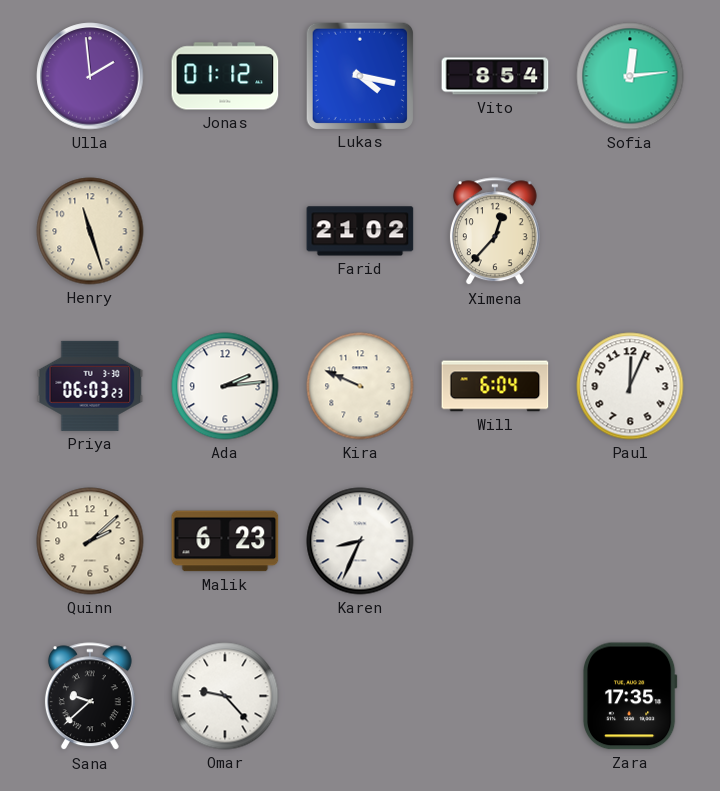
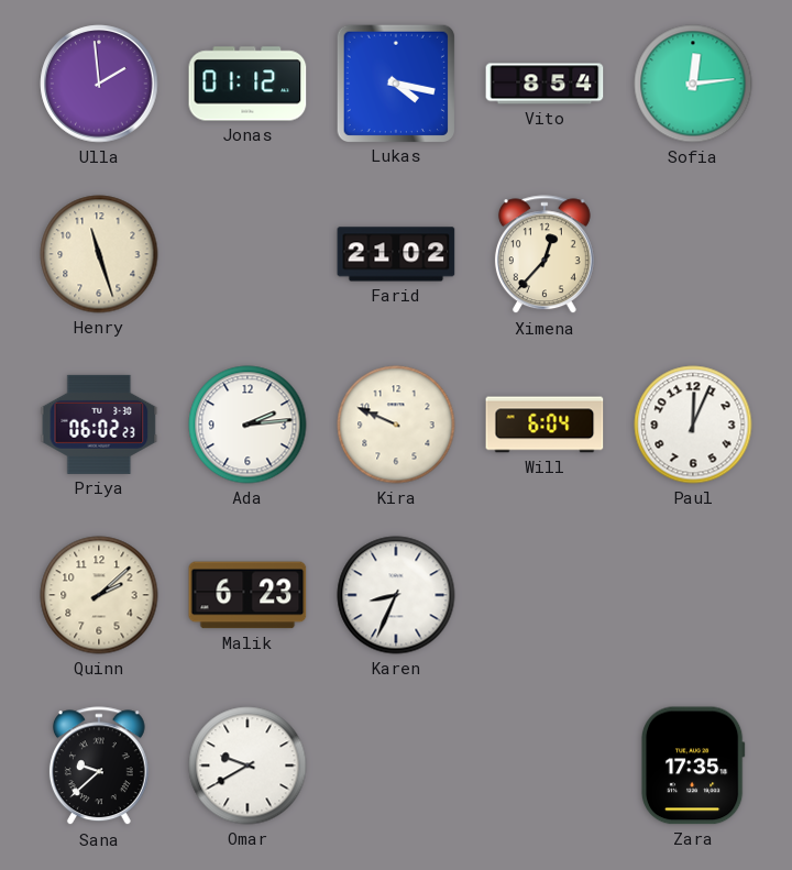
Priya: 06:03 -> 06:02
Omar: 9:23 -> 9:40
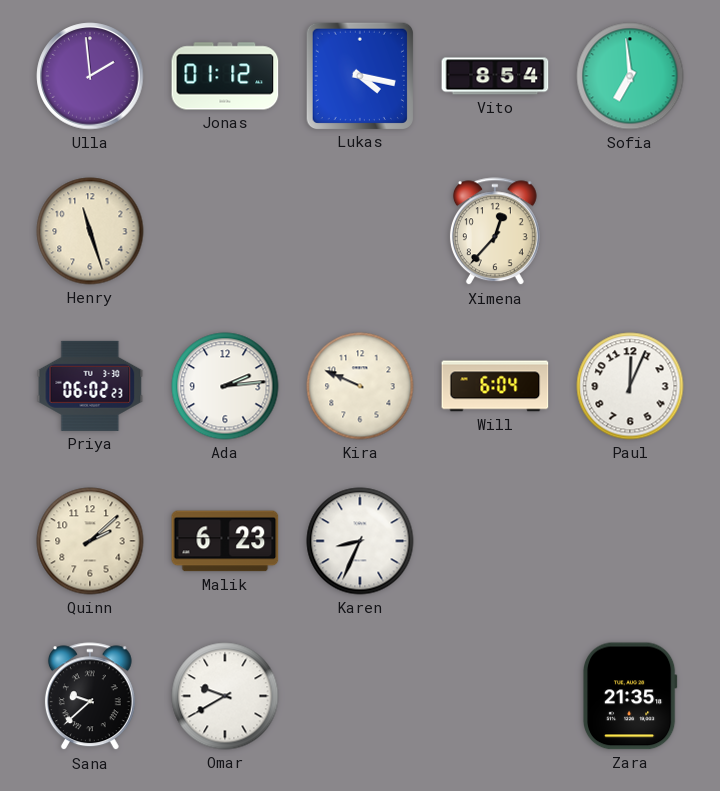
Sofia: 12:14 -> 6:59
Farid: 21:02 -> none
Zara: 17:35 -> 21:35
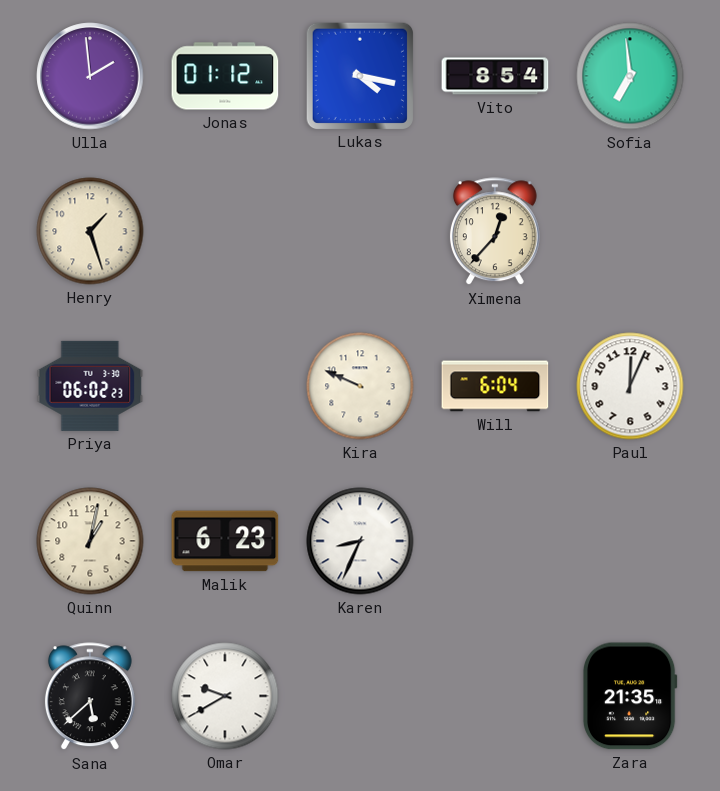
Henry: 11:27 -> 1:27
Ada: 2:14 -> none
Quinn: 2:08 -> 1:02
Sana: 9:38 -> 5:38
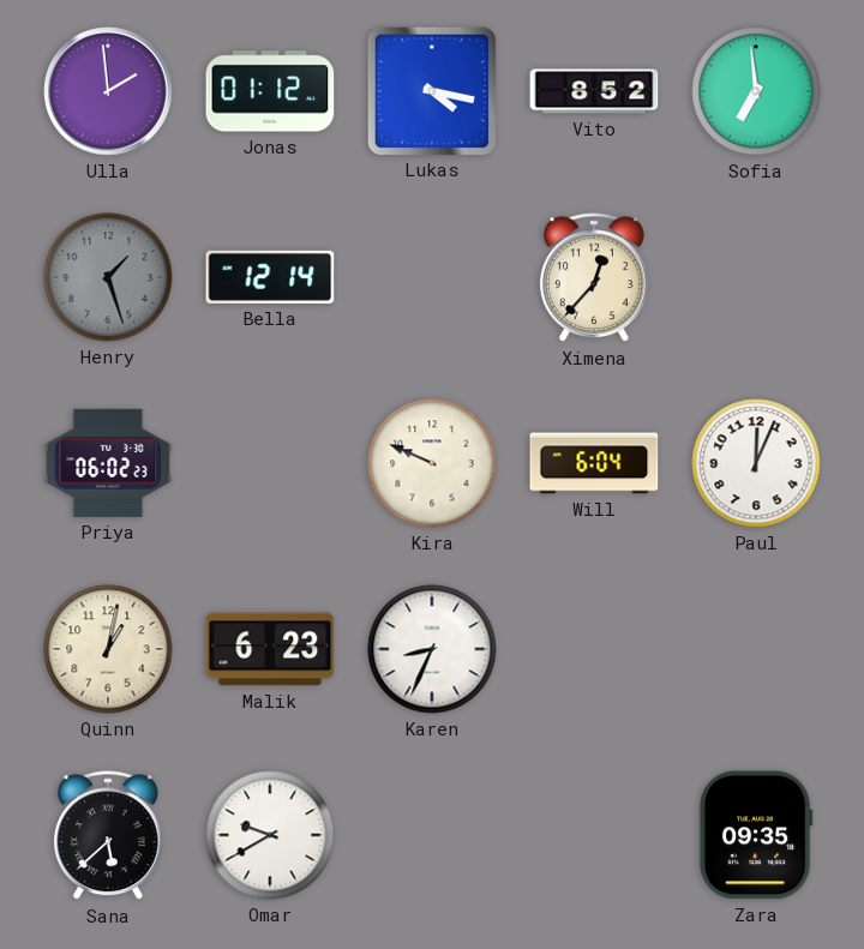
Vito: 8:54 -> 8:52
Henry dial: cream -> grey
Bella: none -> 12:14
Zara: 21:35 -> 09:35
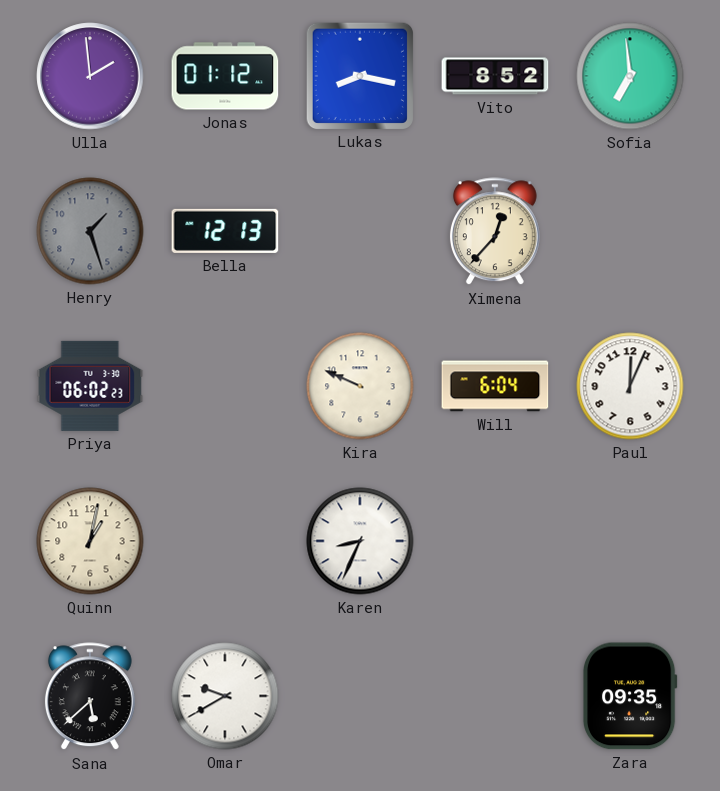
Lukas: 4:17 -> 8:17
Bella: 12:14 -> 12:13
Malik: 6:23 -> none
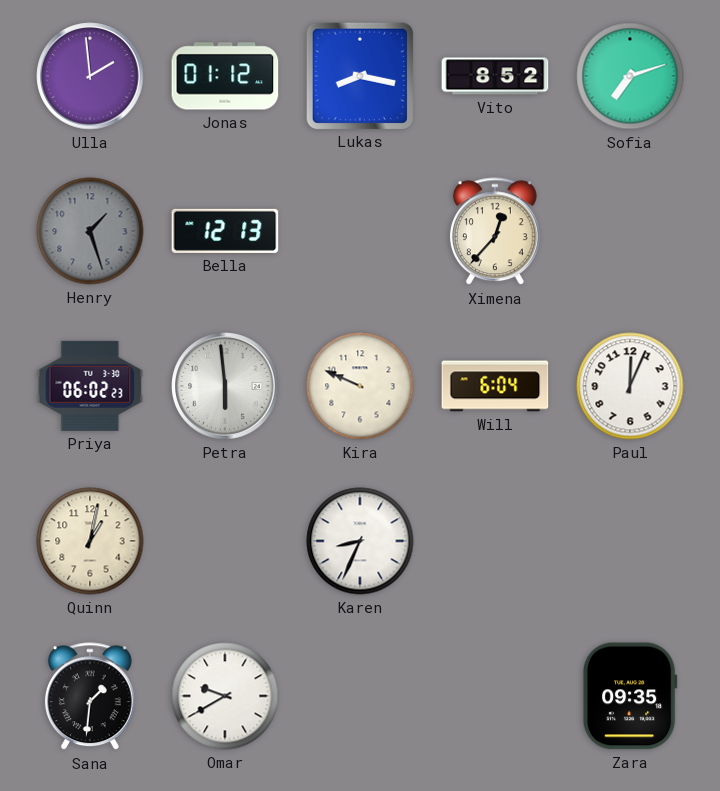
Sofia: 6:59 -> 7:12
Petra: none -> 5:59
Sana: 5:38 -> 1:31
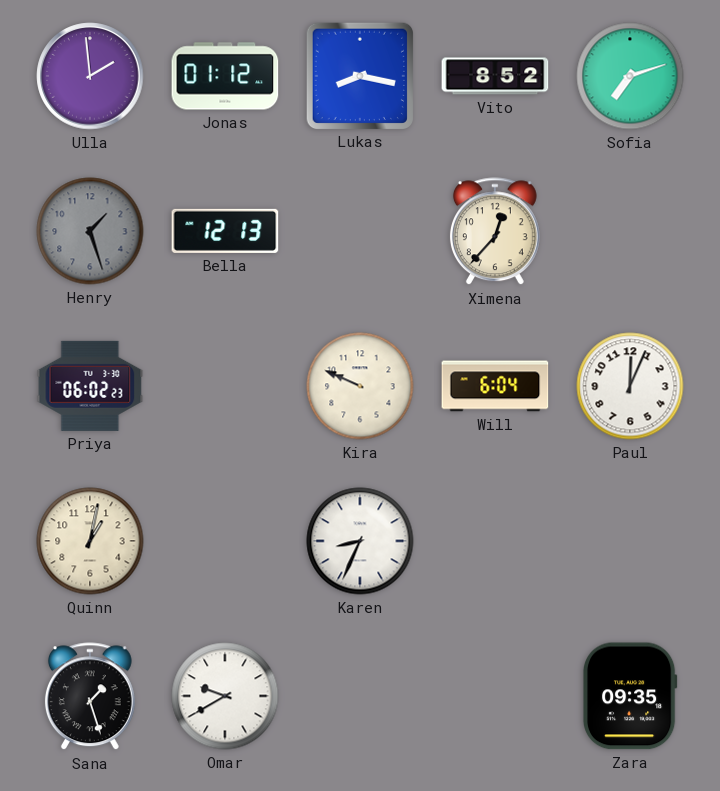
Petra: 5:59 -> none
Sana: 1:31 -> 1:27
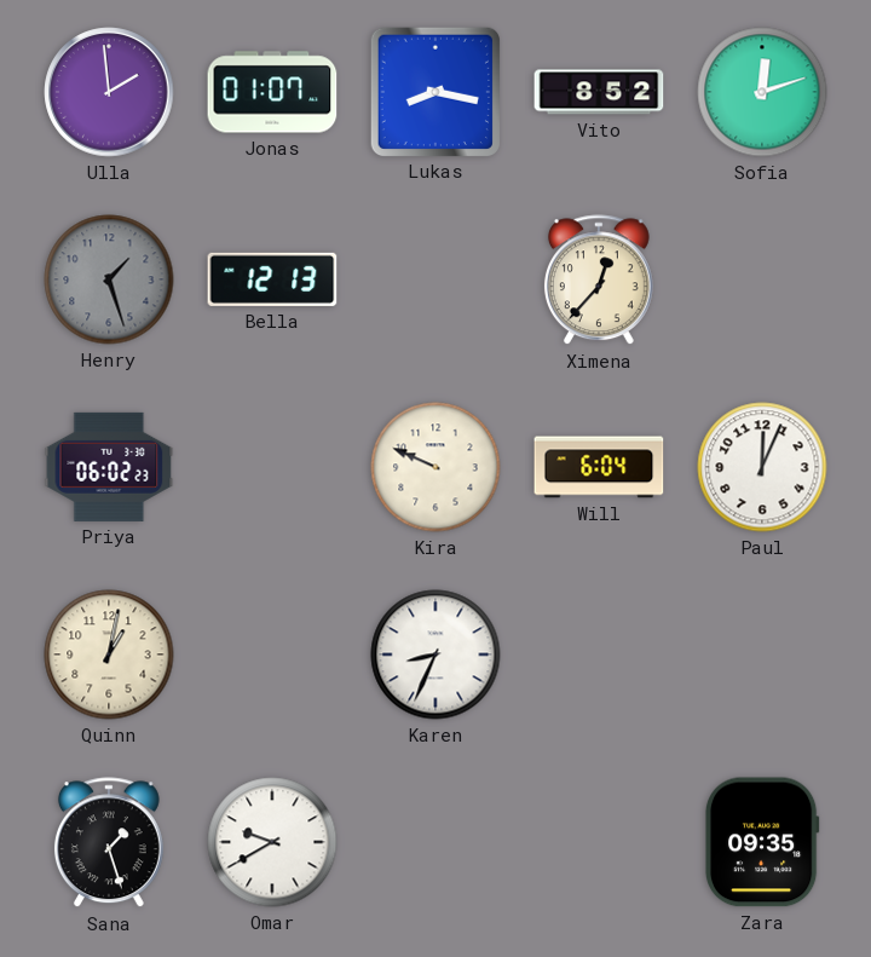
Jonas: 01:12 -> 01:07
Sofia: 7:12 -> 12:12
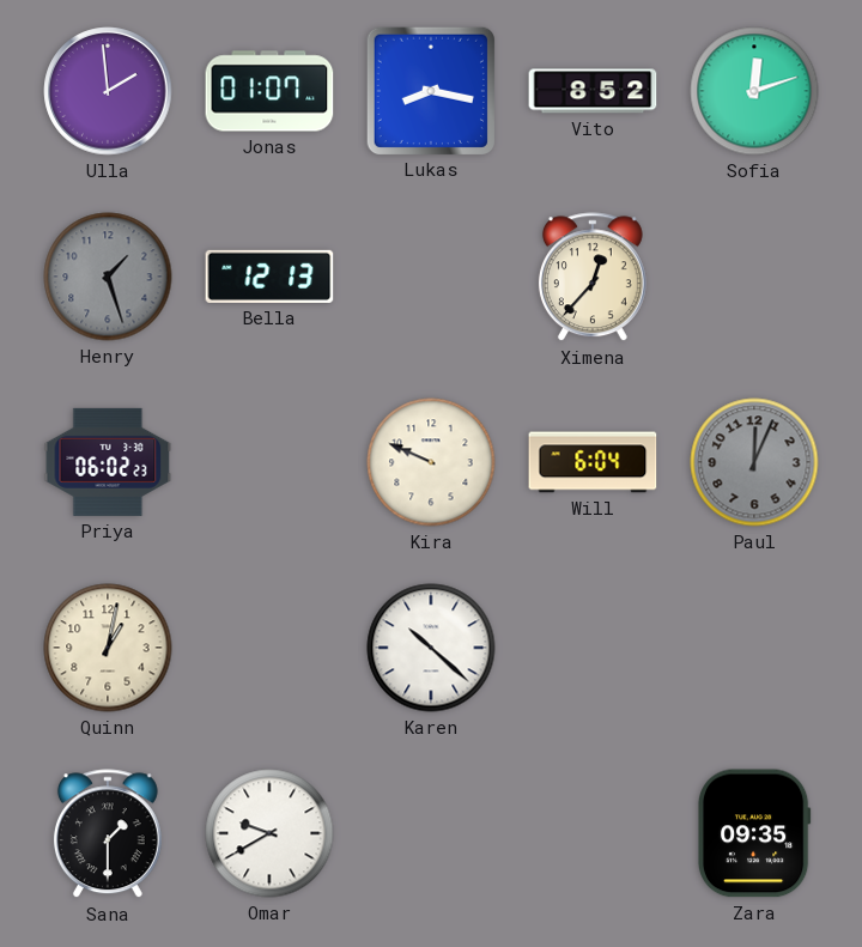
Paul dial: white -> grey
Karen: 8:34 -> 10:22
Sana: 1:27 -> 1:30
